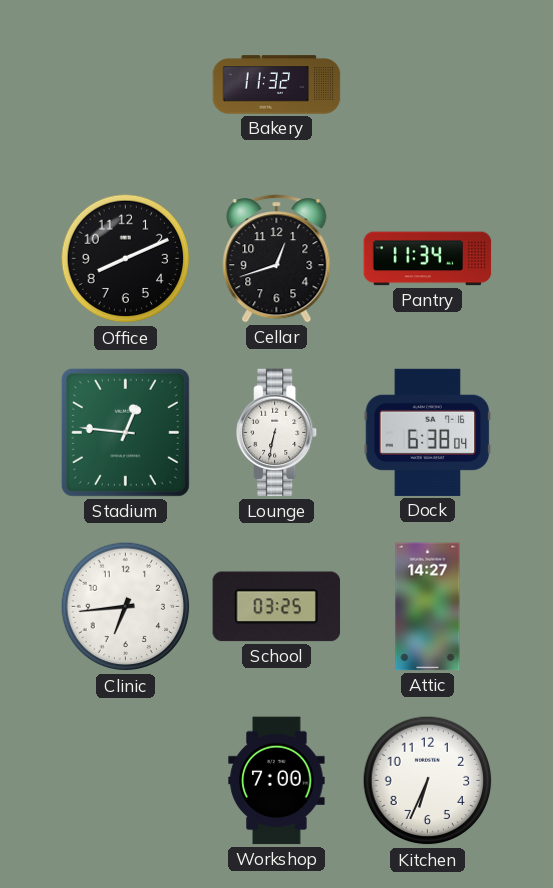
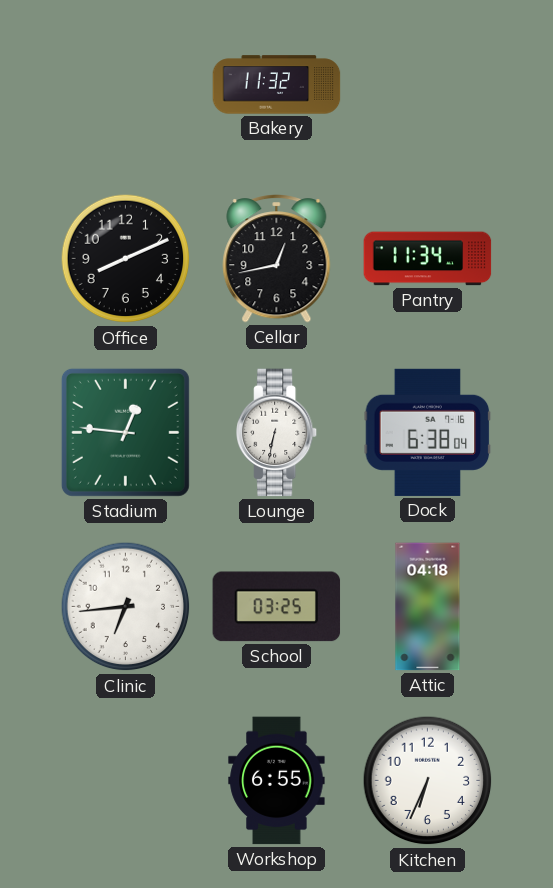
Cellar: 12:42 -> 12:43
Attic: 14:27 -> 04:18
Workshop: 7:00 -> 6:55
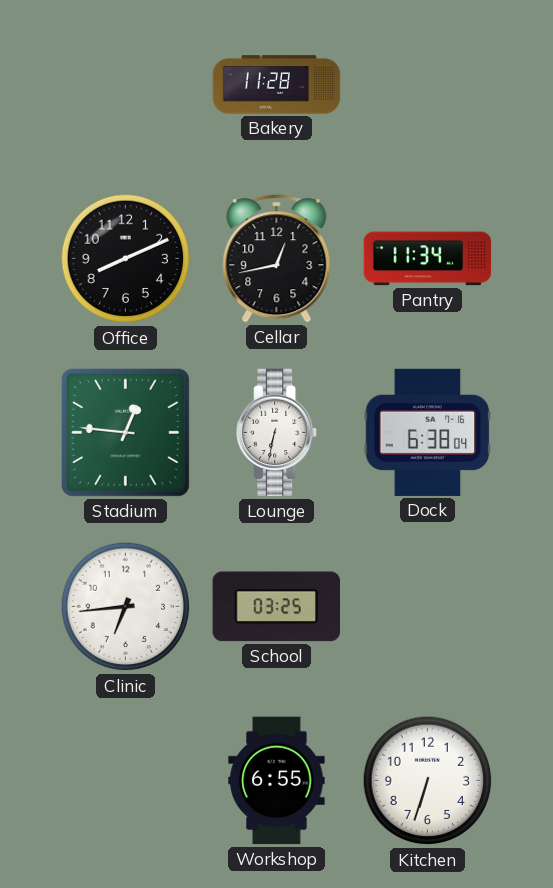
Bakery: 11:32 -> 11:28
Attic: 04:18 -> none
Kitchen: 6:34 -> 6:33
